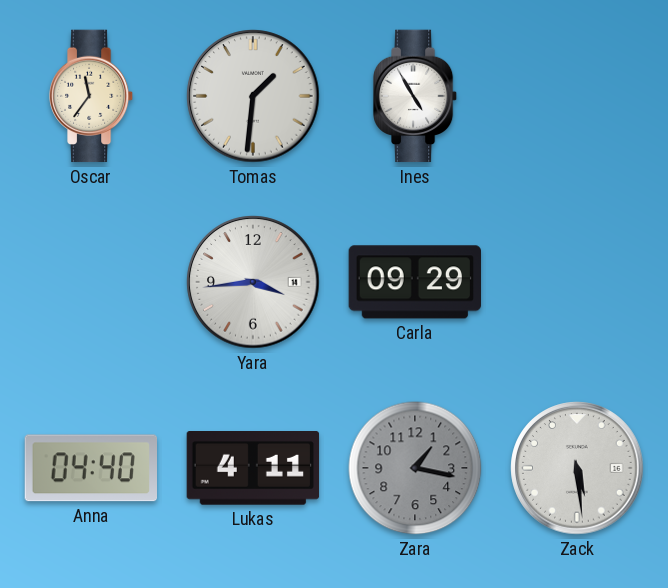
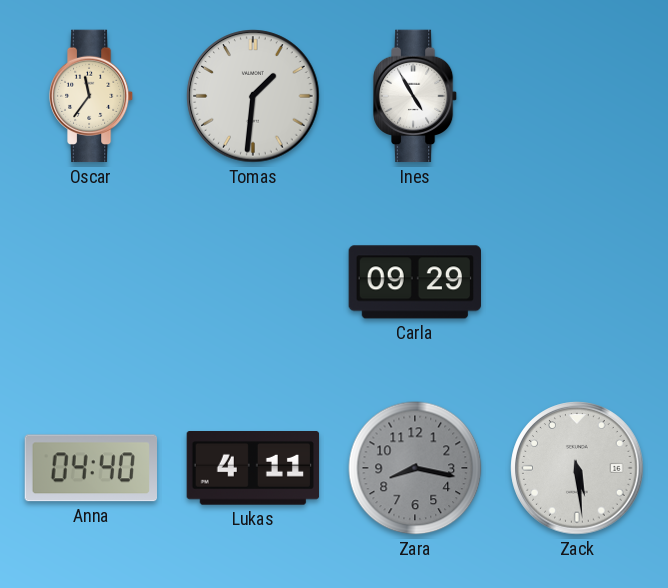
Yara: 3:44 -> none
Zara: 1:17 -> 8:17
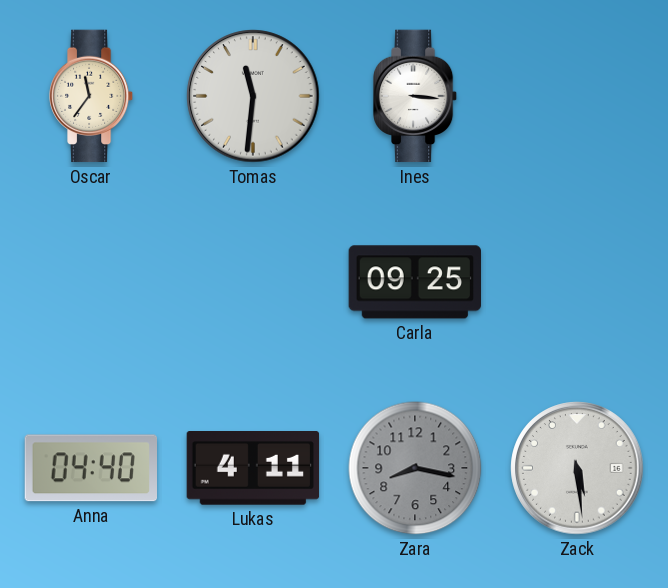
Tomas: 1:31 -> 11:31
Ines: 4:55 -> 3:16
Carla: 09:29 -> 09:25
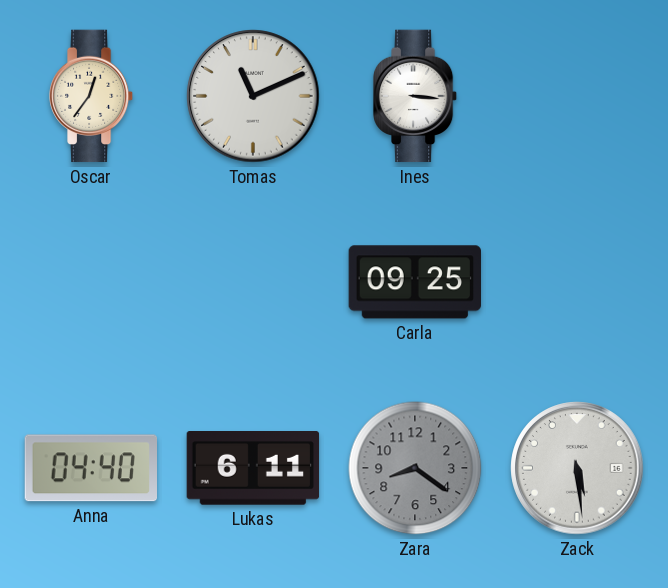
Oscar: 11:36 -> 12:36
Tomas: 11:31 -> 11:11
Lukas: 4:11 -> 6:11
Zara: 8:17 -> 8:21
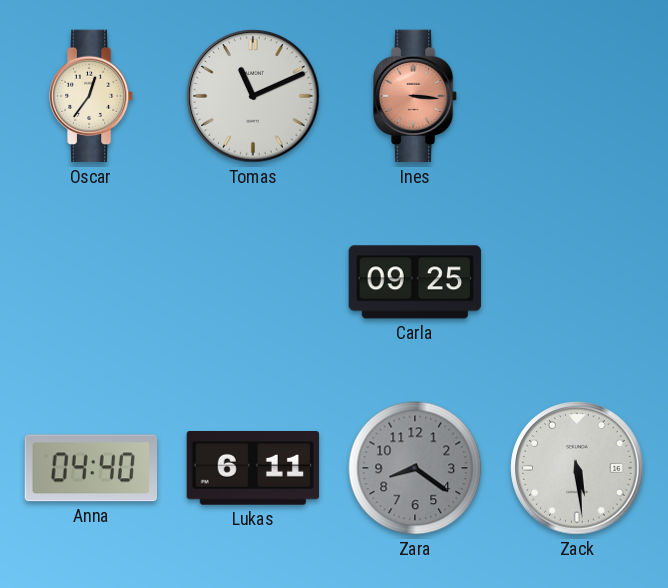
Ines dial: white -> salmon
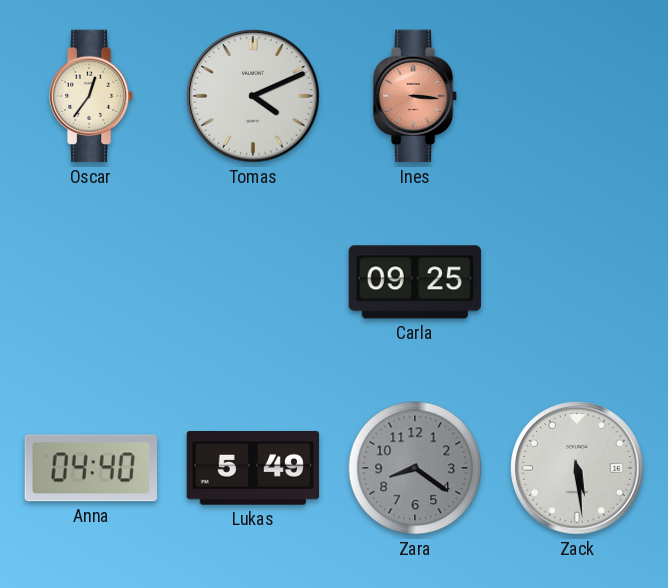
Tomas: 11:11 -> 4:11
Lukas: 6:11 -> 5:49
